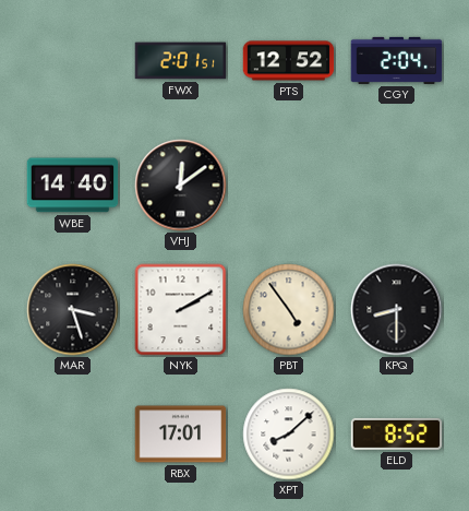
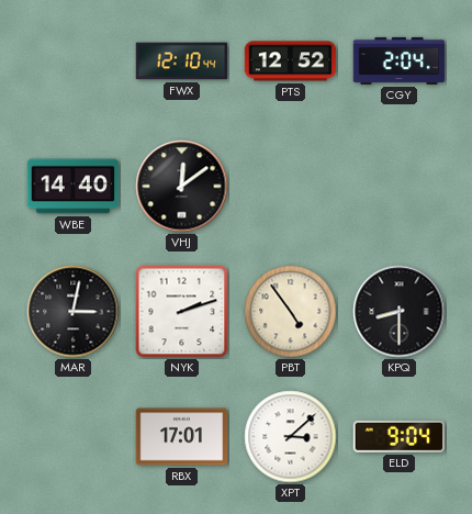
FWX: 2:01 -> 12:10
MAR: 3:27 -> 3:02
NYK: 2:10 -> 2:12
XPT: 8:08 -> 3:08
ELD: 8:52 -> 9:04
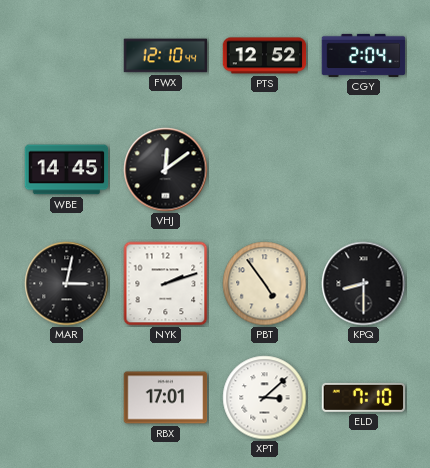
WBE: 14:40 -> 14:45
ELD: 9:04 -> 7:10
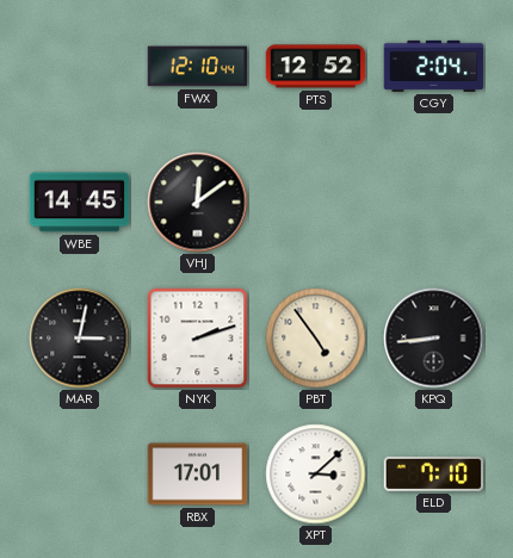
KPQ: 8:30 -> 8:44
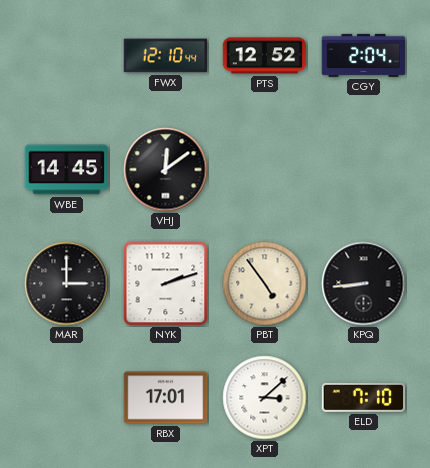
MAR: 3:02 -> 3:00
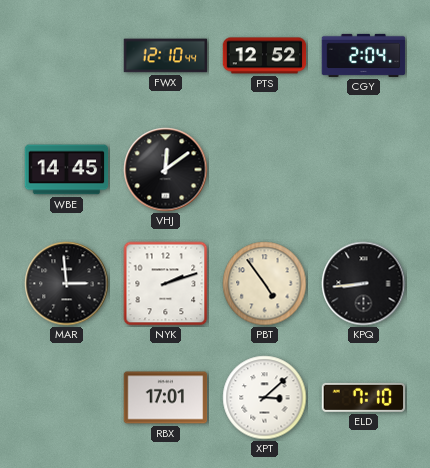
MAR: 3:00 -> 2:59
